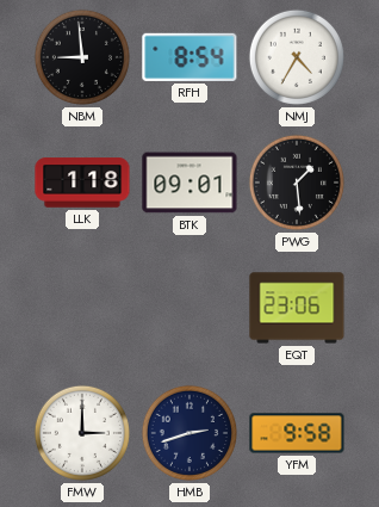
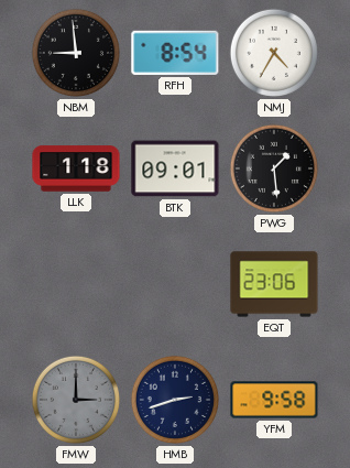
FMW dial: white -> grey
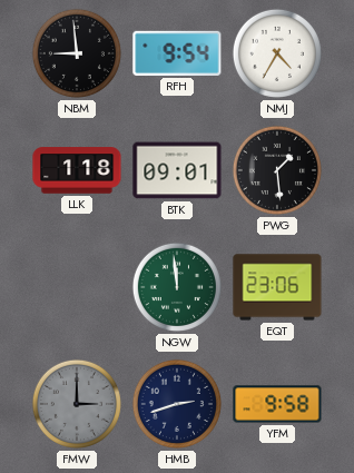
RFH: 8:54 -> 9:54
NGW: none -> 11:59
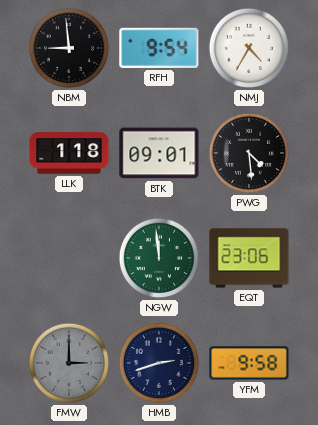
PWG: 1:29 -> 4:29
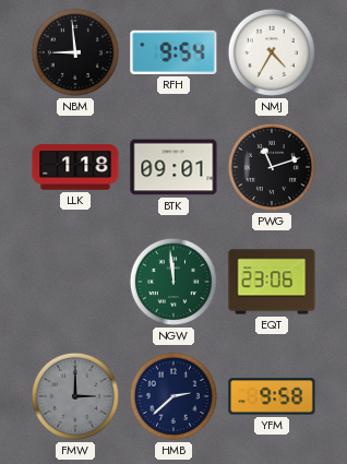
PWG: 4:29 -> 11:12
HMB: 2:42 -> 2:38
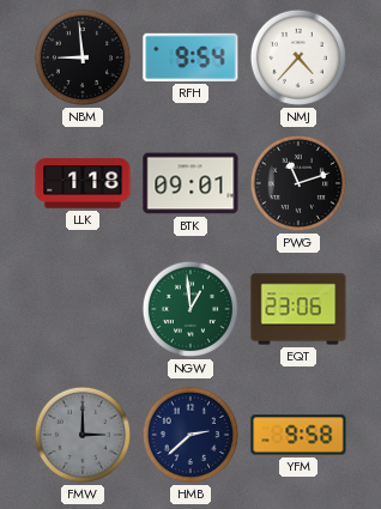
NMJ: 4:35 -> 4:37
NGW: 11:59 -> 12:59
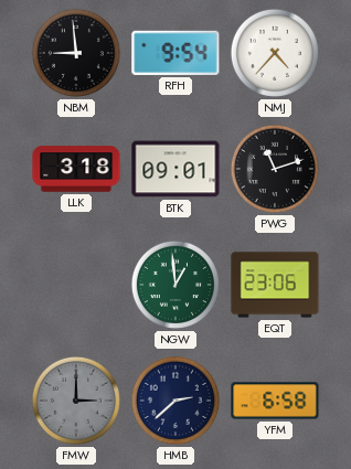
LLK: 1:18 -> 3:18
YFM: 9:58 -> 6:58
